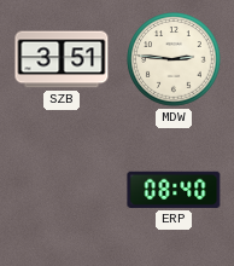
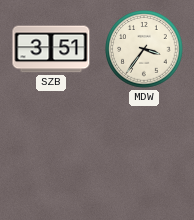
MDW: 2:46 -> 3:36
ERP: 08:40 -> none
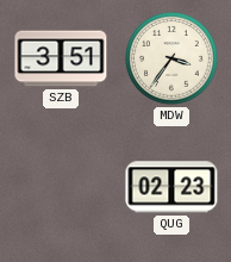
QUG: none -> 02:23
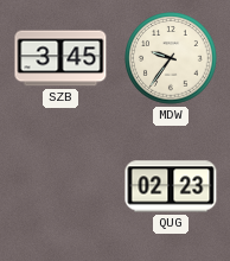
SZB: 3:51 -> 3:45
MDW: 3:36 -> 9:36
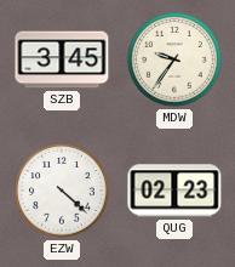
EZW: none -> 4:22
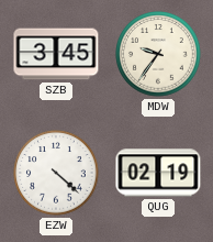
QUG: 02:23 -> 02:19
